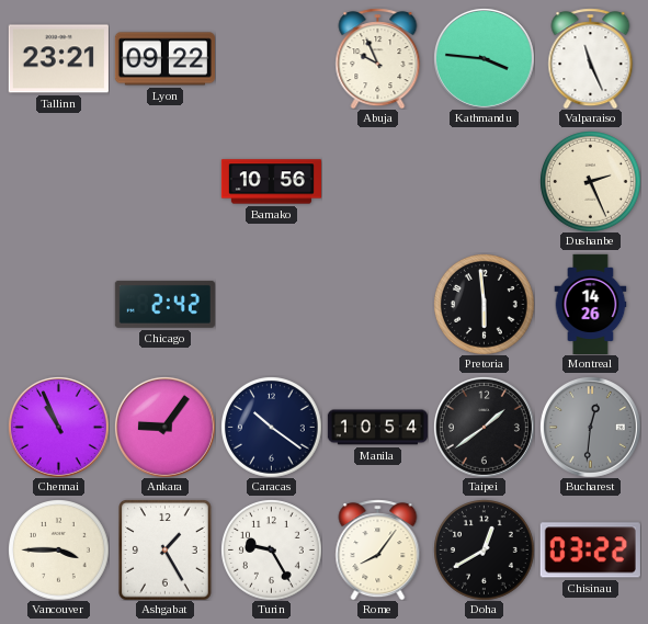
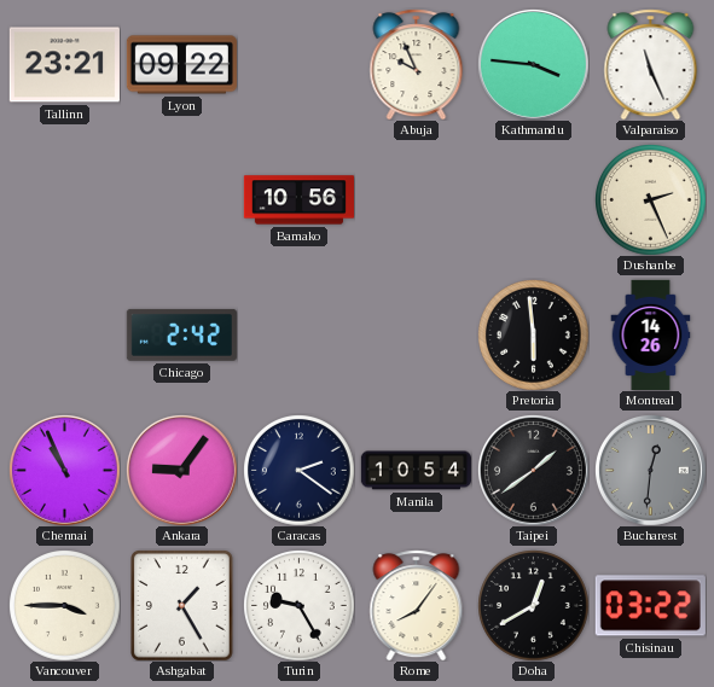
Caracas: 10:21 -> 2:21
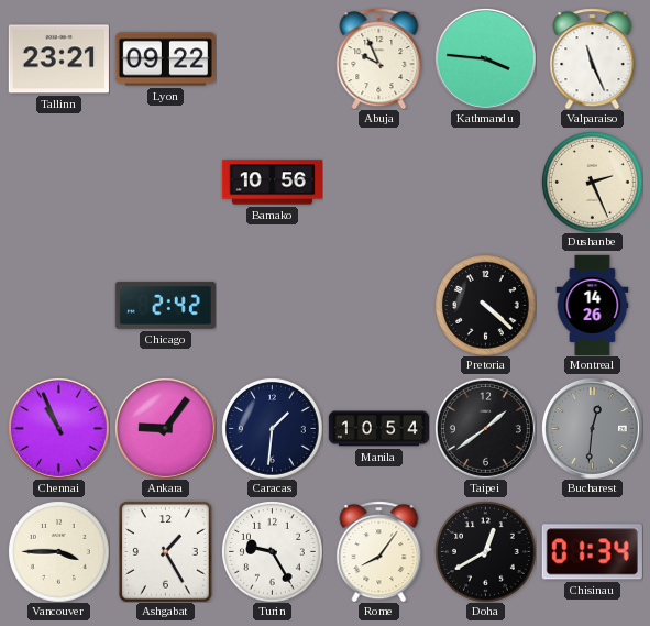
Pretoria: 5:59 -> 4:22
Caracas: 2:21 -> 1:31
Chisinau: 03:22 -> 01:34
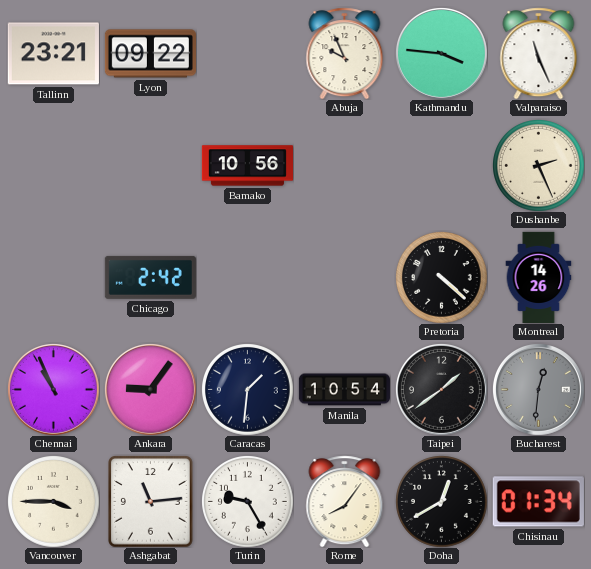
Ashgabat: 1:25 -> 11:14
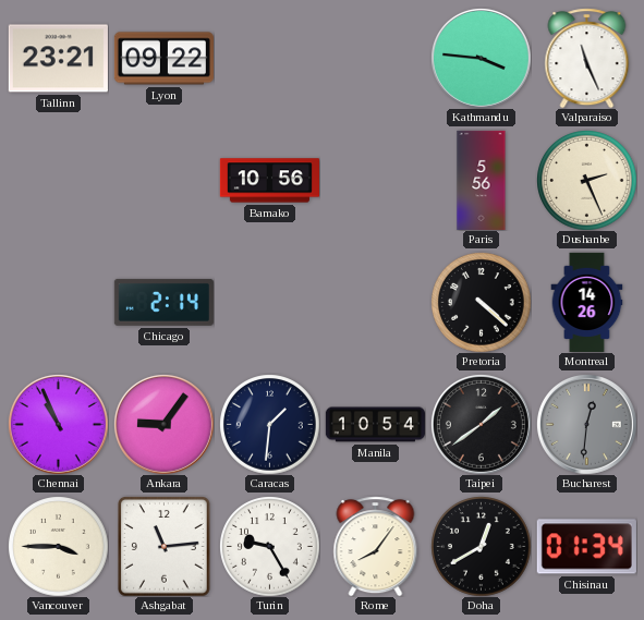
Abuja: 9:56 -> none
Paris: none -> 5:56
Chicago: 2:42 -> 2:14
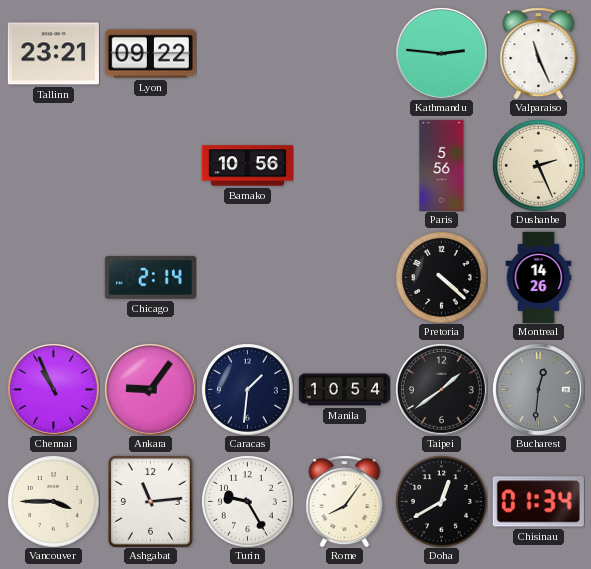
Kathmandu: 3:46 -> 2:46
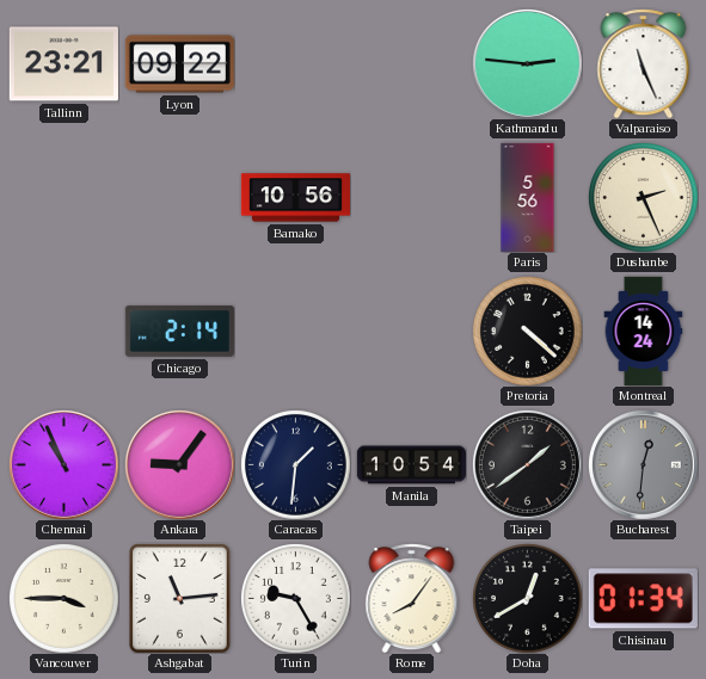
Montreal: 14:26 -> 14:24
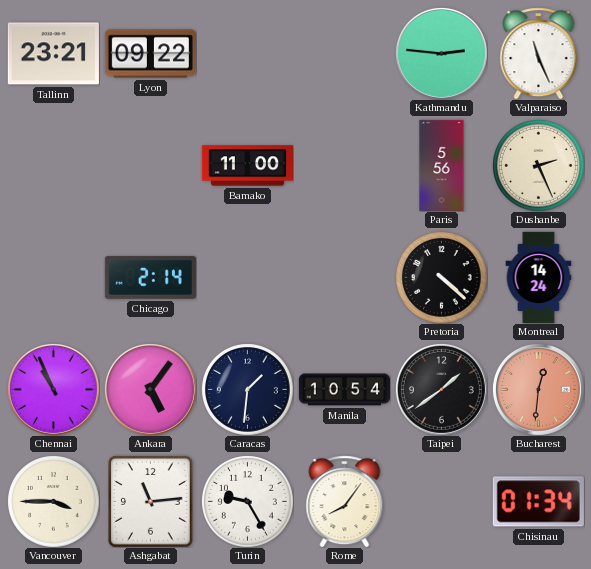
Bamako: 10:56 -> 11:00
Ankara: 9:06 -> 5:06
Bucharest dial: grey -> salmon
Doha: 12:40 -> none
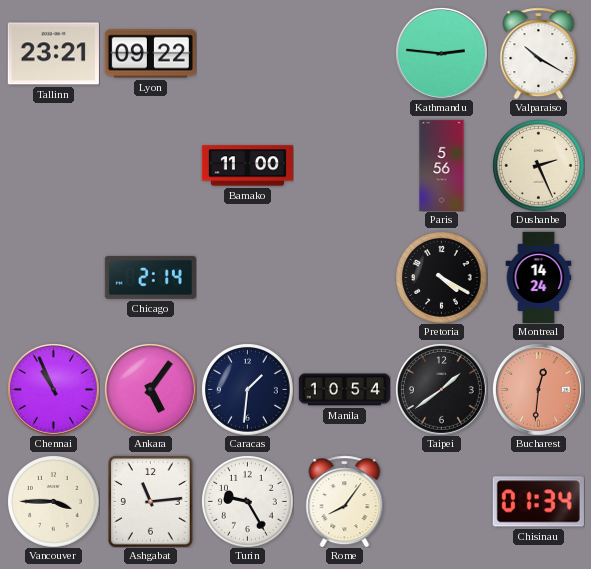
Valparaiso: 11:26 -> 10:20
Pretoria: 4:22 -> 4:20
